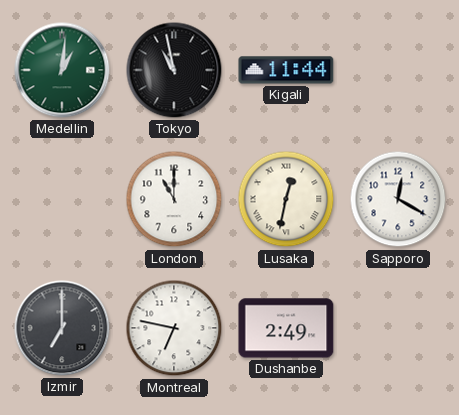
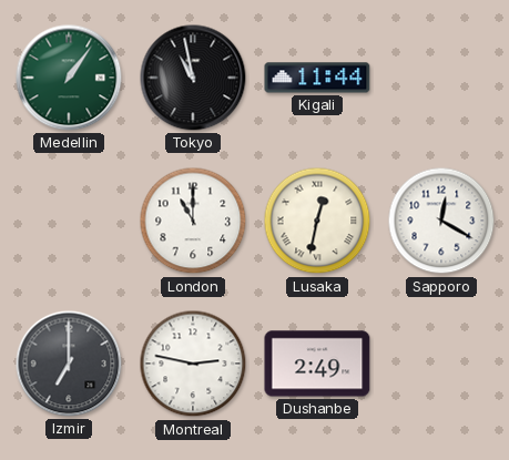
Medellin: 1:01 -> 1:06
Montreal: 6:47 -> 2:47
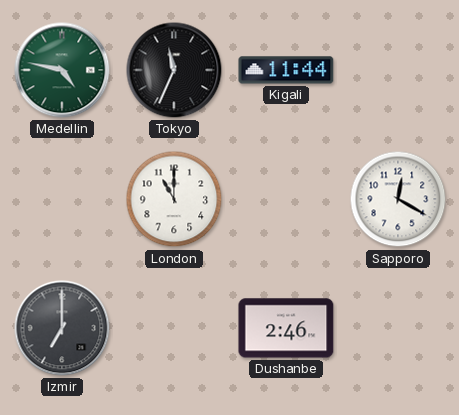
Medellin: 1:06 -> 4:47
Tokyo: 10:58 -> 11:34
Lusaka: 12:32 -> none
Montreal: 2:47 -> none
Dushanbe: 2:49 -> 2:46
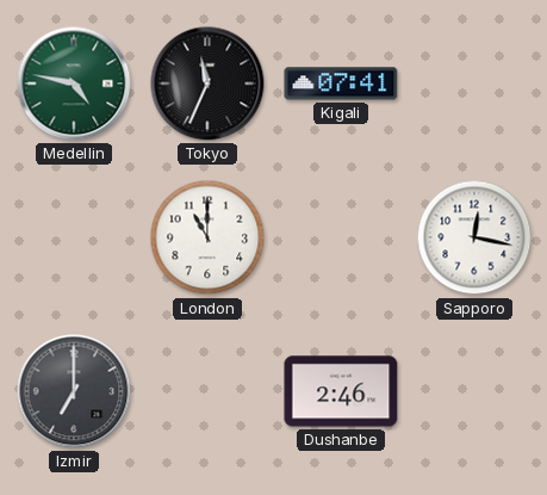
Kigali: 11:44 -> 07:41
Sapporo: 12:20 -> 12:17
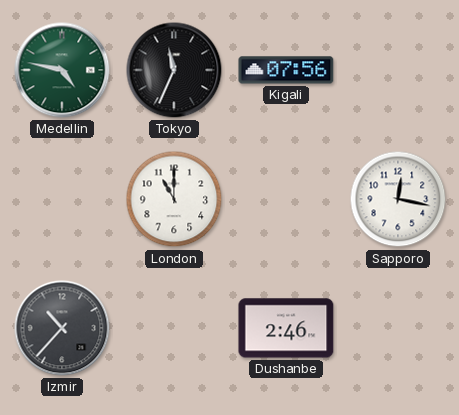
Kigali: 07:41 -> 07:56
Izmir: 7:00 -> 10:37
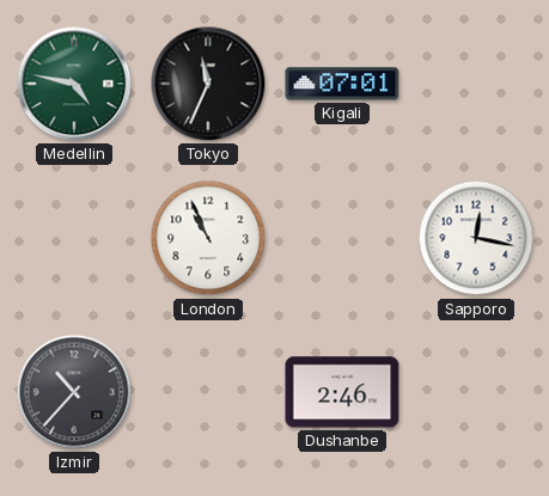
Kigali: 07:56 -> 07:01
London: 11:00 -> 10:56
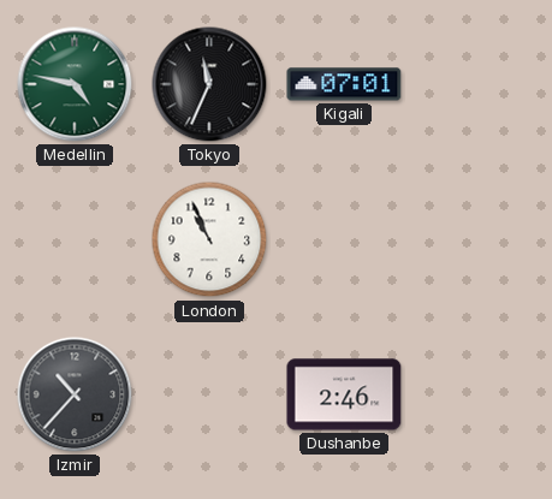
Sapporo: 12:17 -> none
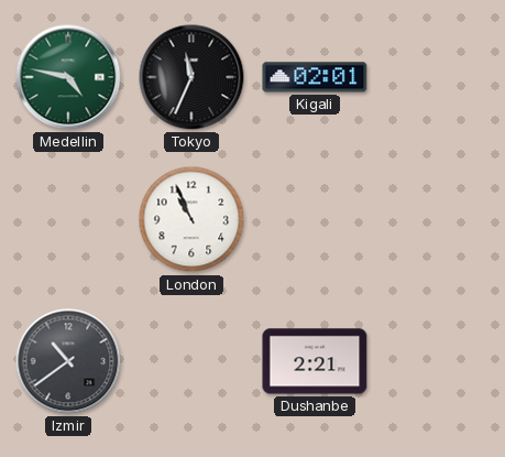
Kigali: 07:01 -> 02:01
Izmir: 10:37 -> 10:39
Dushanbe: 2:46 -> 2:21
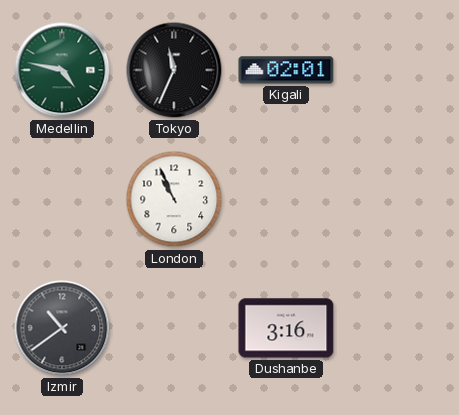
Dushanbe: 2:21 -> 3:16
